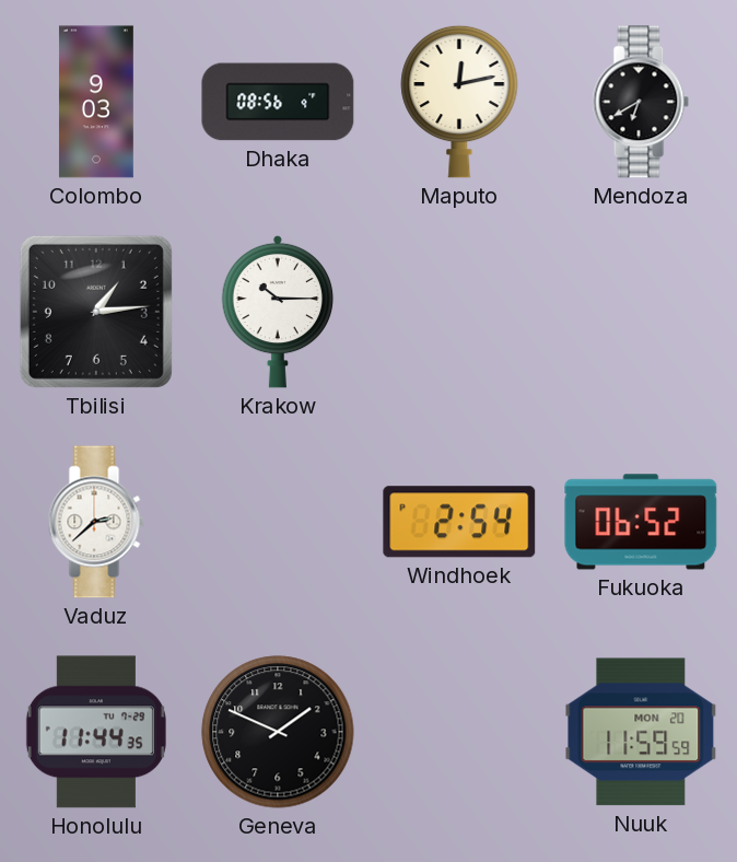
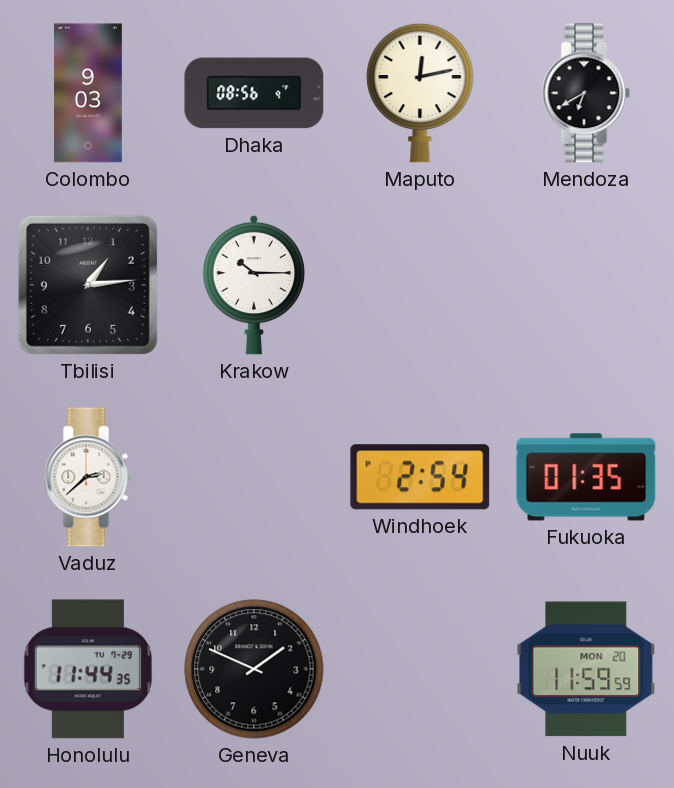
Fukuoka: 06:52 -> 01:35
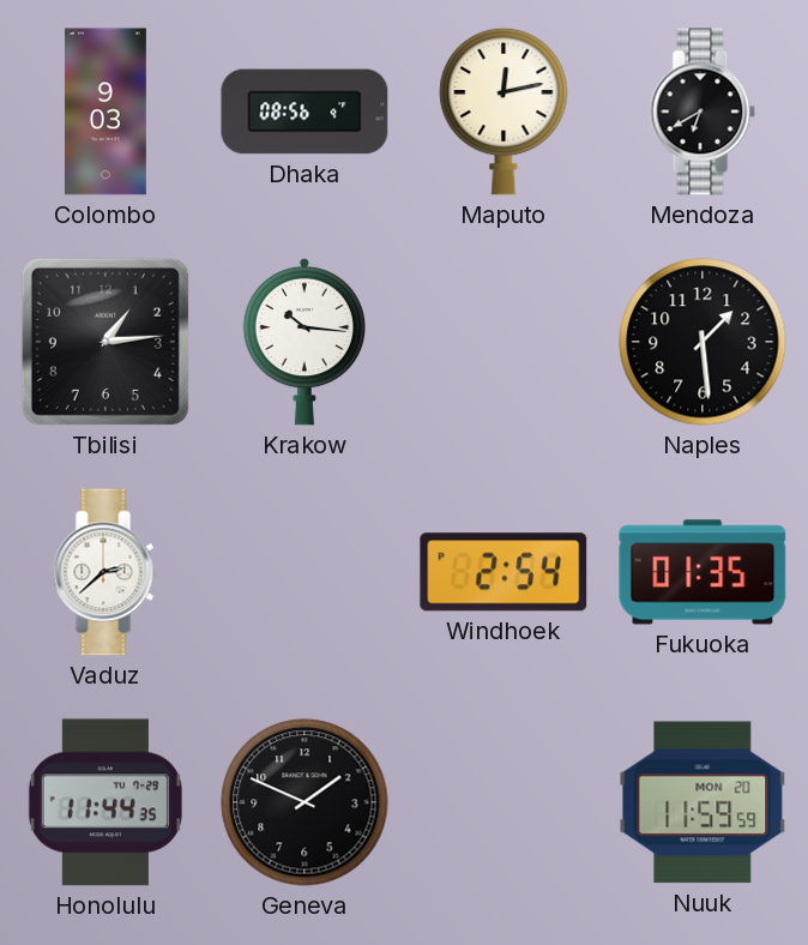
Krakow: 10:15 -> 10:16
Naples: none -> 1:29
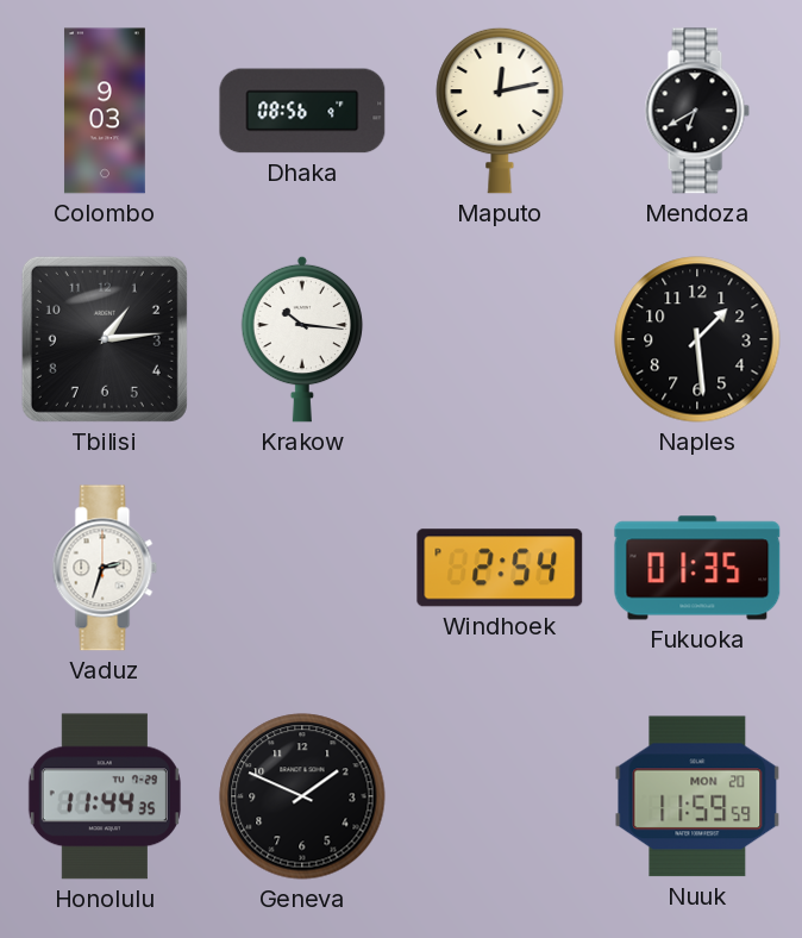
Vaduz: 2:38 -> 2:33
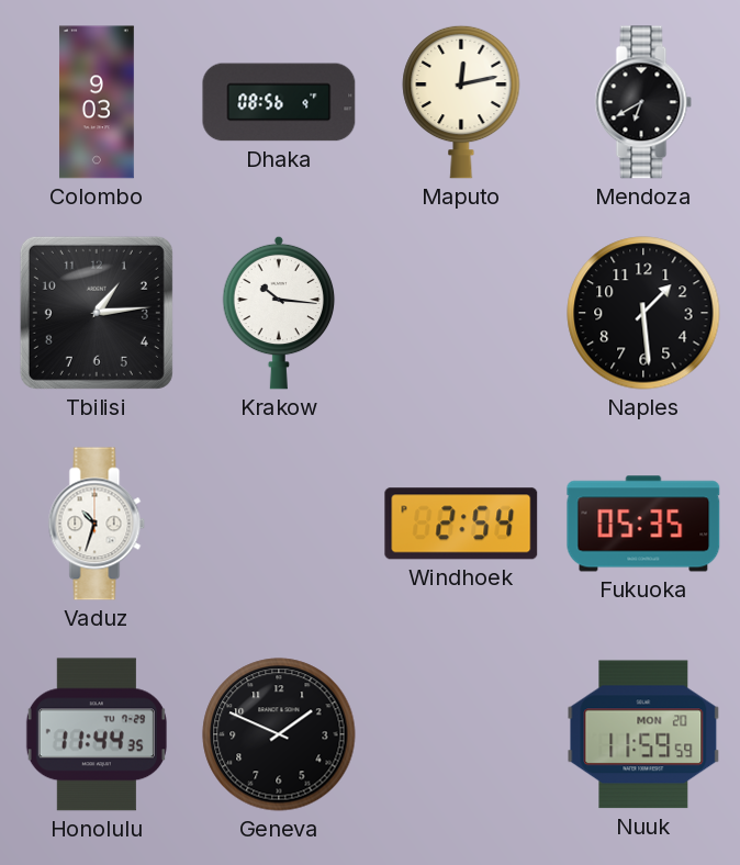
Vaduz: 2:33 -> 10:33
Fukuoka: 01:35 -> 05:35
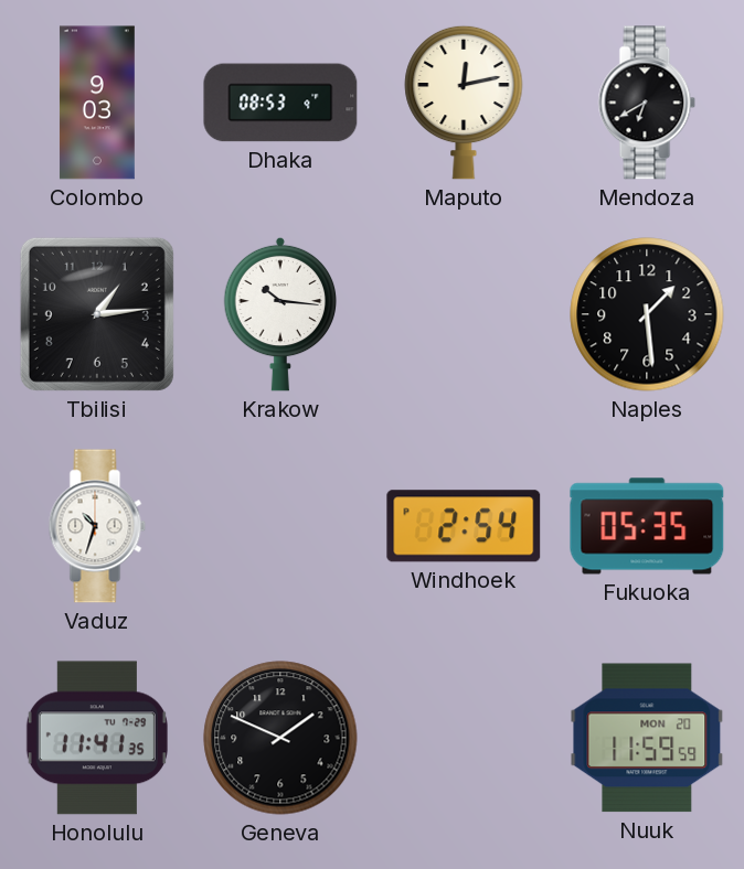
Dhaka: 08:56 -> 08:53
Honolulu: 11:44 -> 11:41
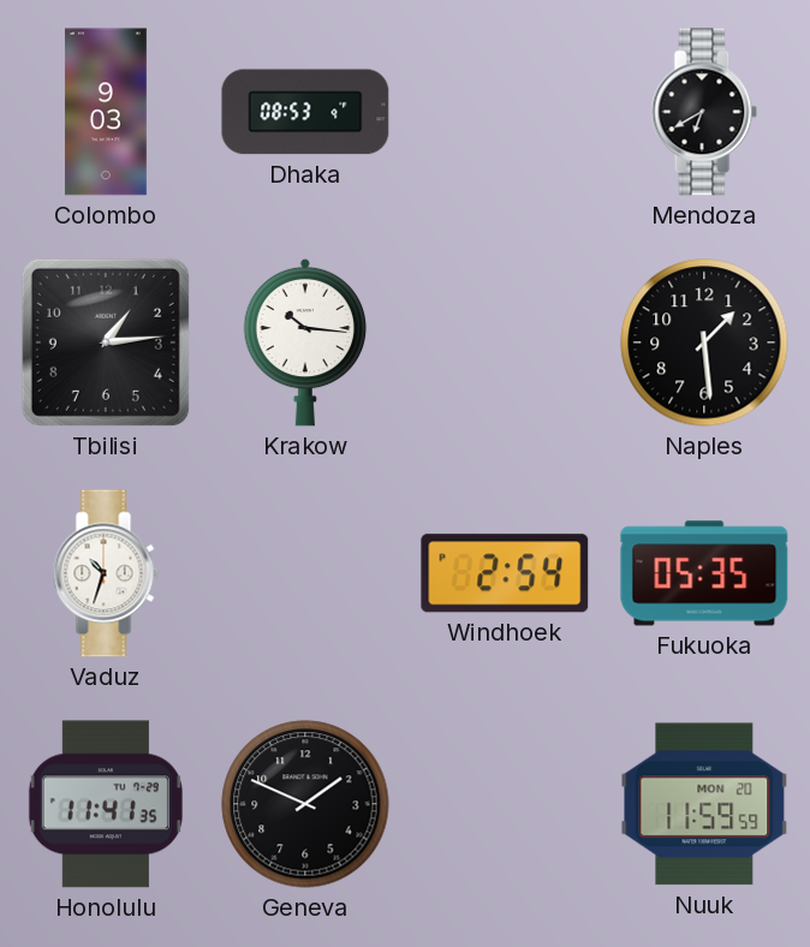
Maputo: 12:13 -> none
